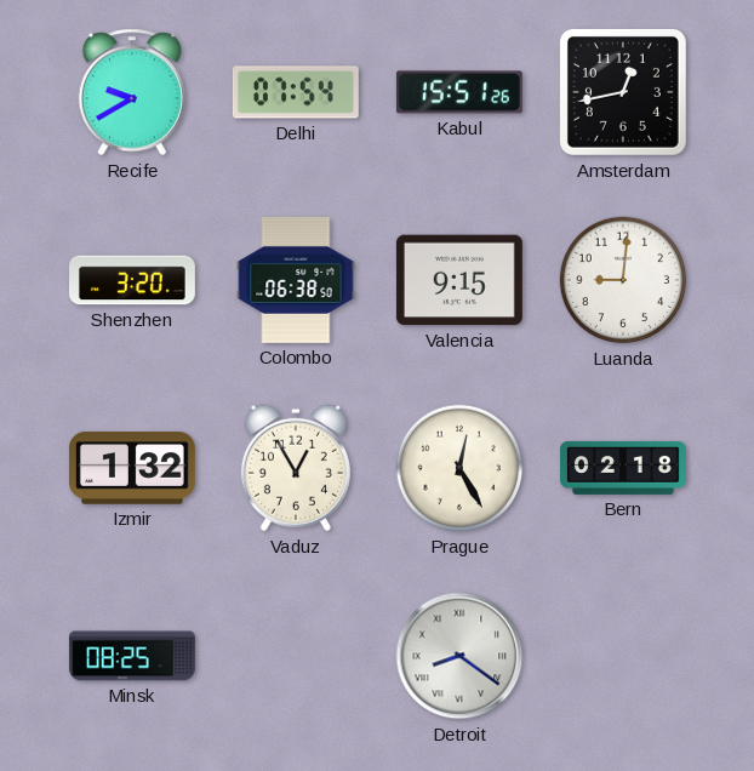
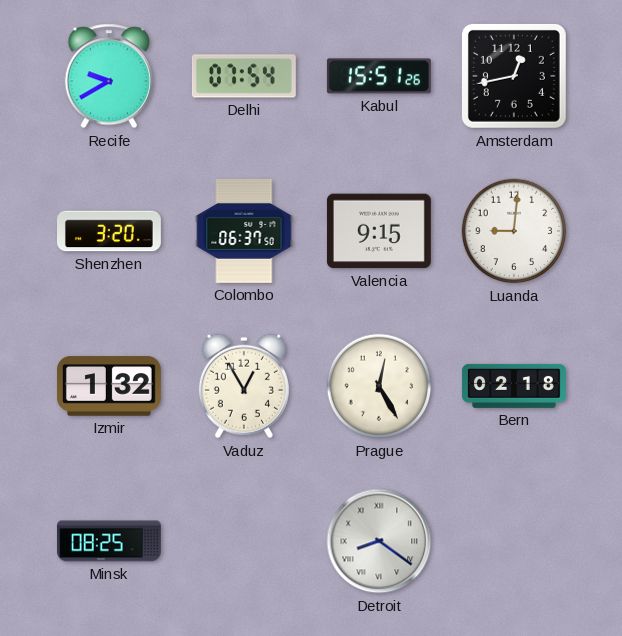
Colombo: 06:38 -> 06:37
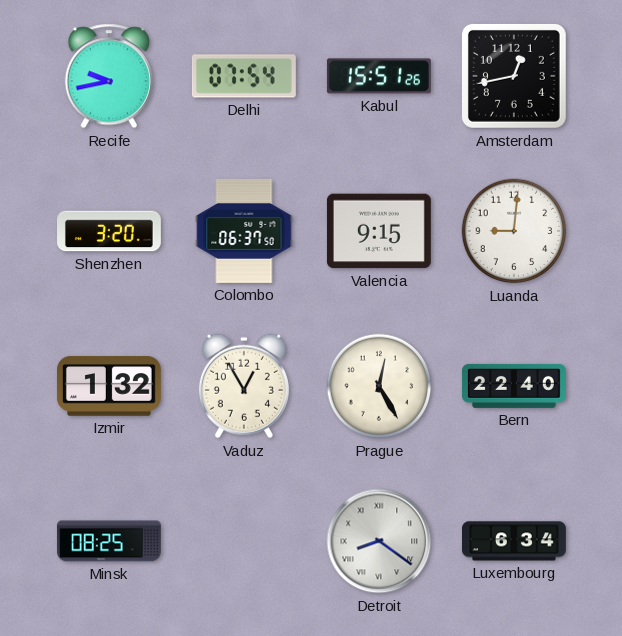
Recife: 9:40 -> 9:43
Bern: 02:18 -> 22:40
Luxembourg: none -> 6:34
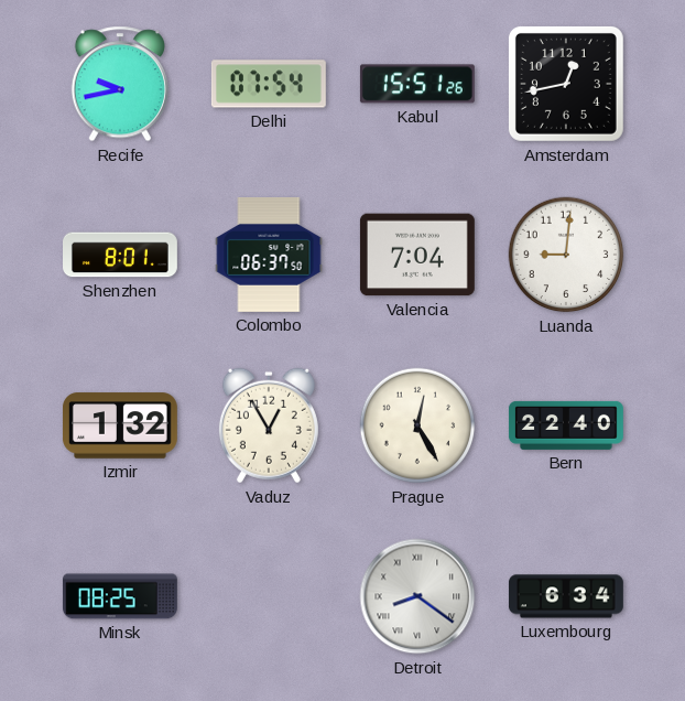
Shenzhen: 3:20 -> 8:01
Valencia: 9:15 -> 7:04
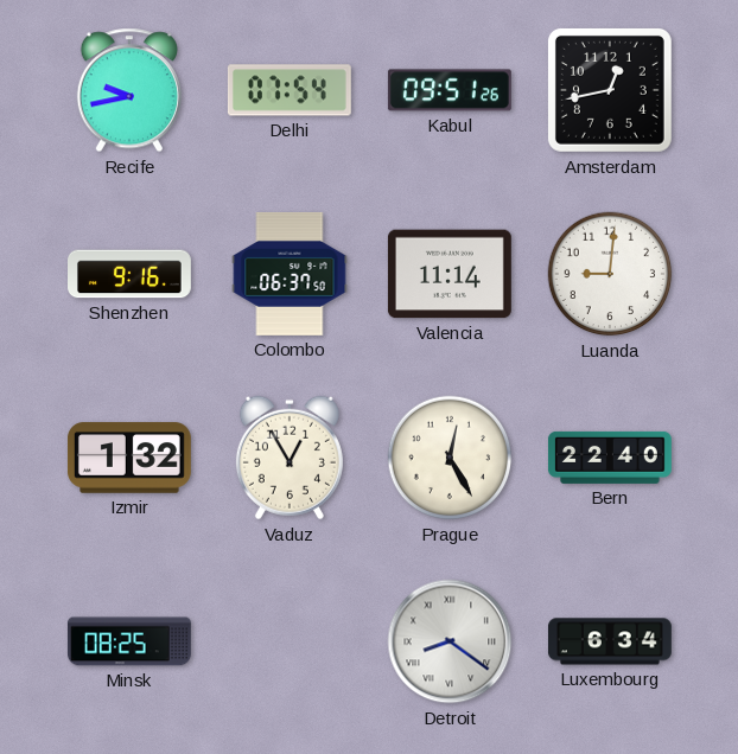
Kabul: 15:51 -> 09:51
Shenzhen: 8:01 -> 9:16
Valencia: 7:04 -> 11:14
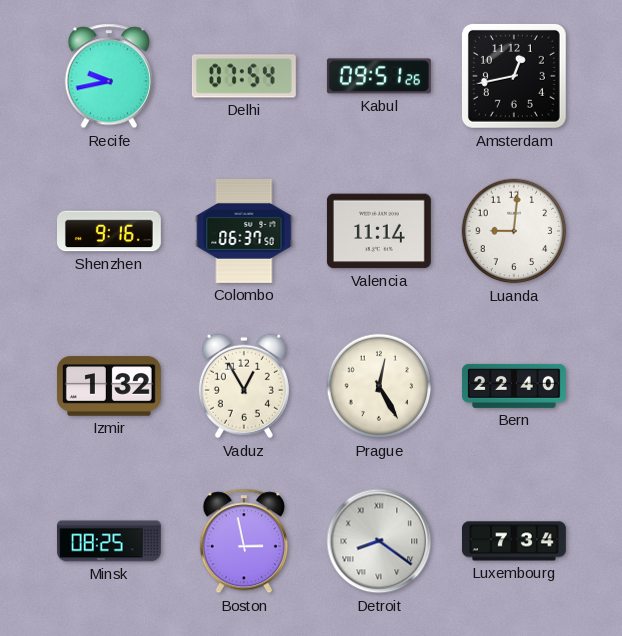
Boston: none -> 2:58
Luxembourg: 6:34 -> 7:34
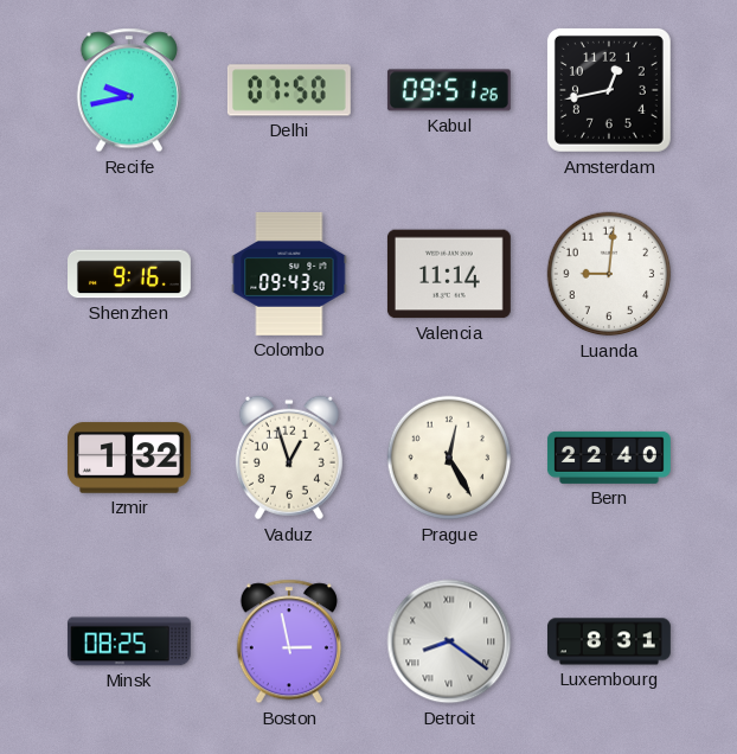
Delhi: 07:54 -> 07:50
Colombo: 06:37 -> 09:43
Vaduz: 12:55 -> 12:57
Luxembourg: 7:34 -> 8:31
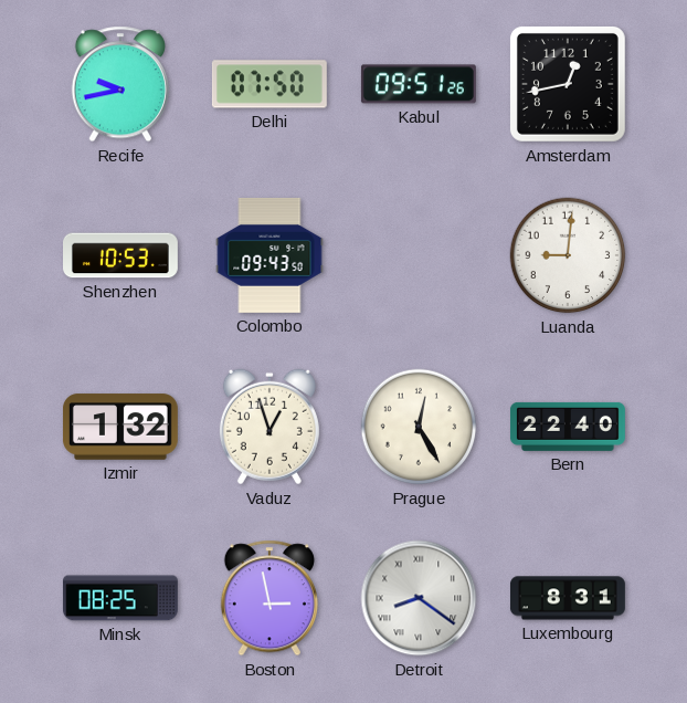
Shenzhen: 9:16 -> 10:53
Valencia: 11:14 -> none
